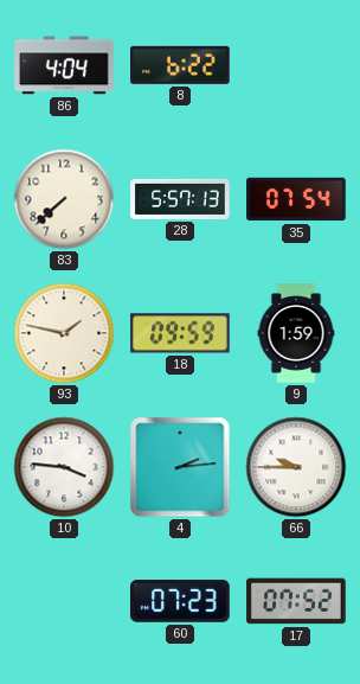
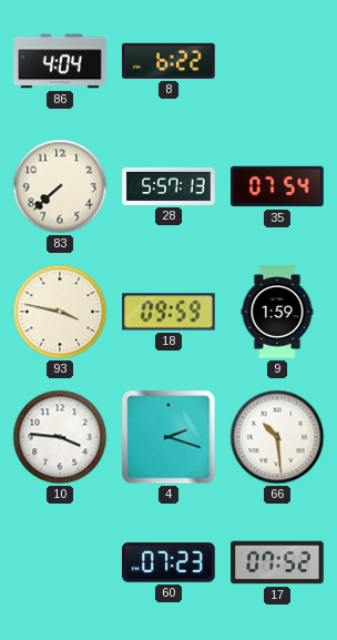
93: 1:47 -> 3:47
4: 2:14 -> 2:18
66: 9:45 -> 10:29
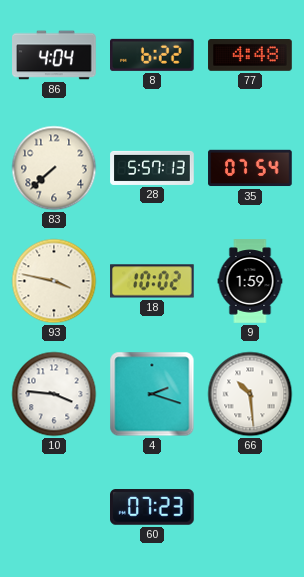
77: none -> 4:48
18: 09:59 -> 10:02
17: 07:52 -> none
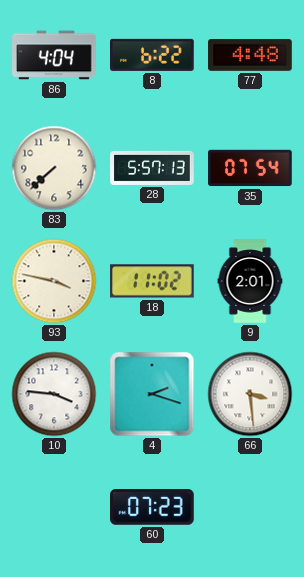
18: 10:02 -> 11:02
9: 1:59 -> 2:01
66: 10:29 -> 3:29
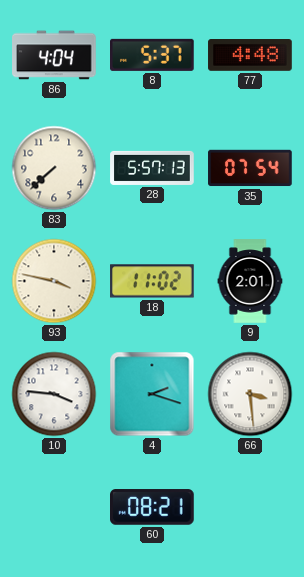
8: 6:22 -> 5:37
60: 07:23 -> 08:21
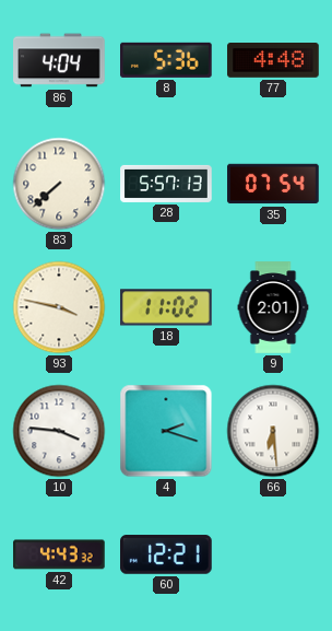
8: 5:37 -> 5:36
66: 3:29 -> 6:29
42: none -> 4:43
60: 08:21 -> 12:21
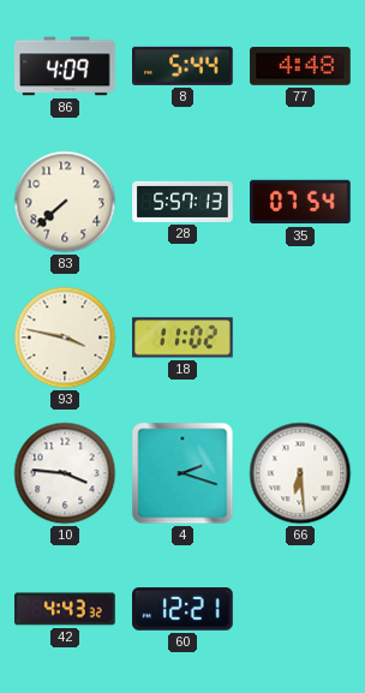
86: 4:04 -> 4:09
8: 5:36 -> 5:44
9: 2:01 -> none
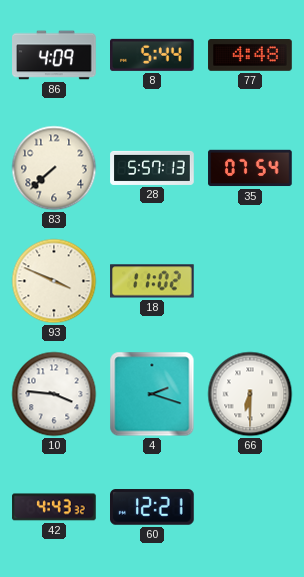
93: 3:47 -> 3:49
66: 6:29 -> 6:30
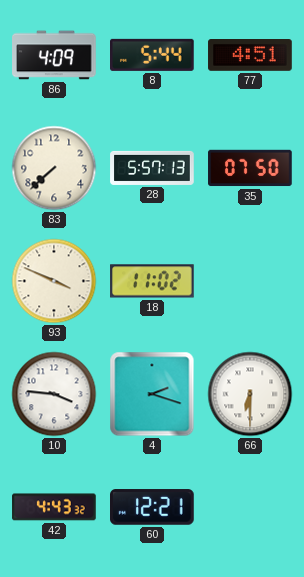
77: 4:48 -> 4:51
35: 07:54 -> 07:50
